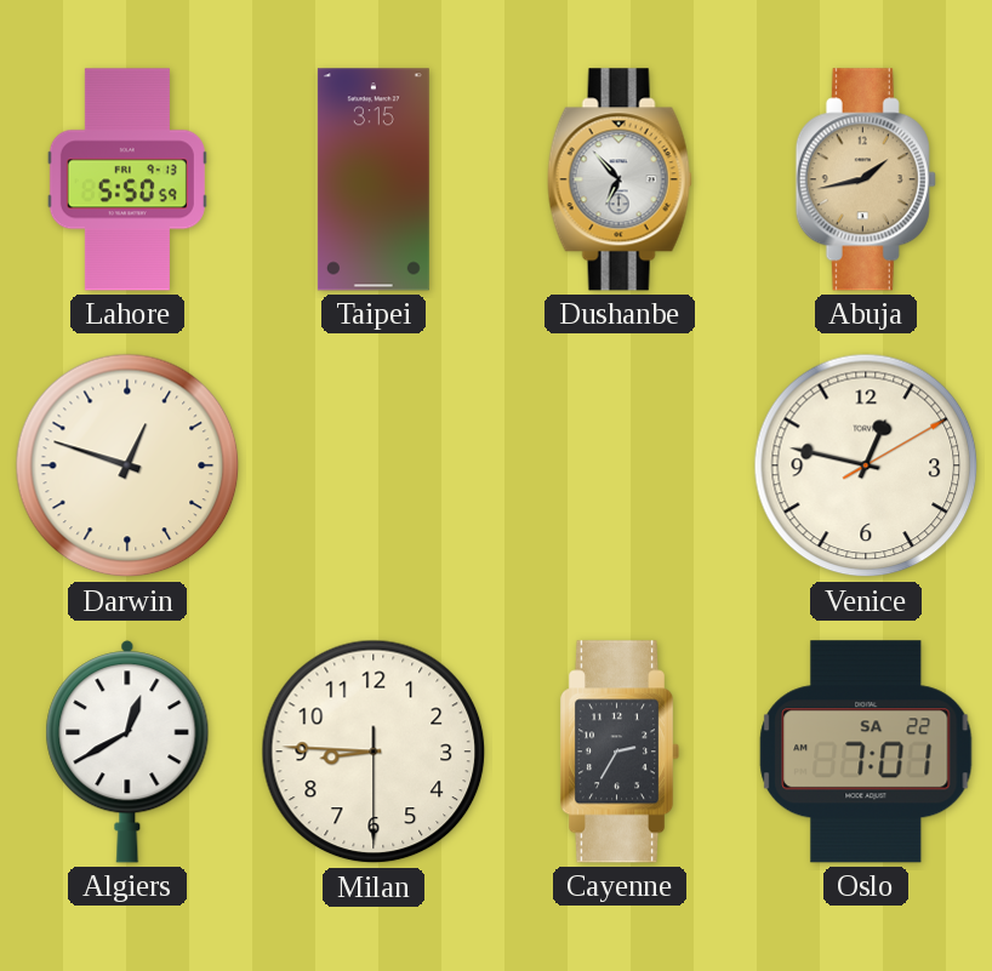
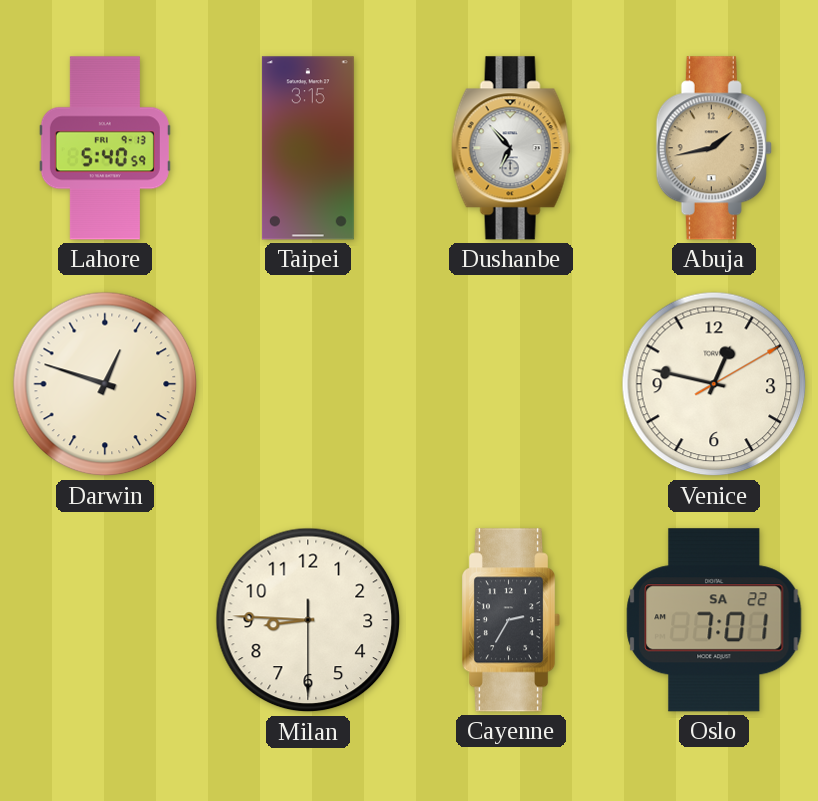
Lahore: 5:50 -> 5:40
Algiers: 12:40 -> none
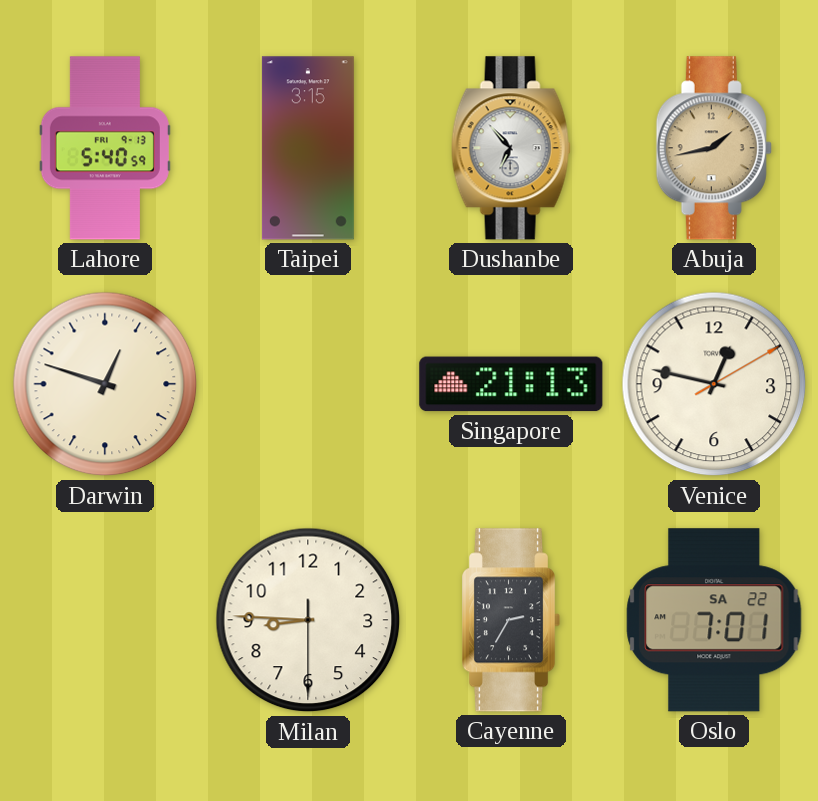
Singapore: none -> 21:13
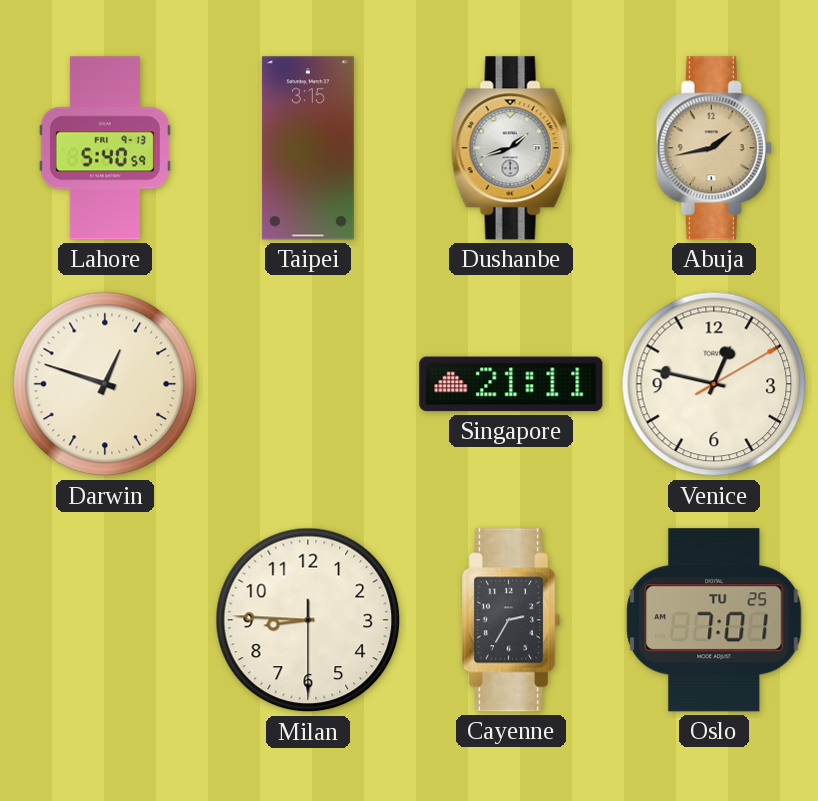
Dushanbe: 6:53 -> 1:42
Singapore: 21:13 -> 21:11
Oslo date: SA 22 -> TU 25
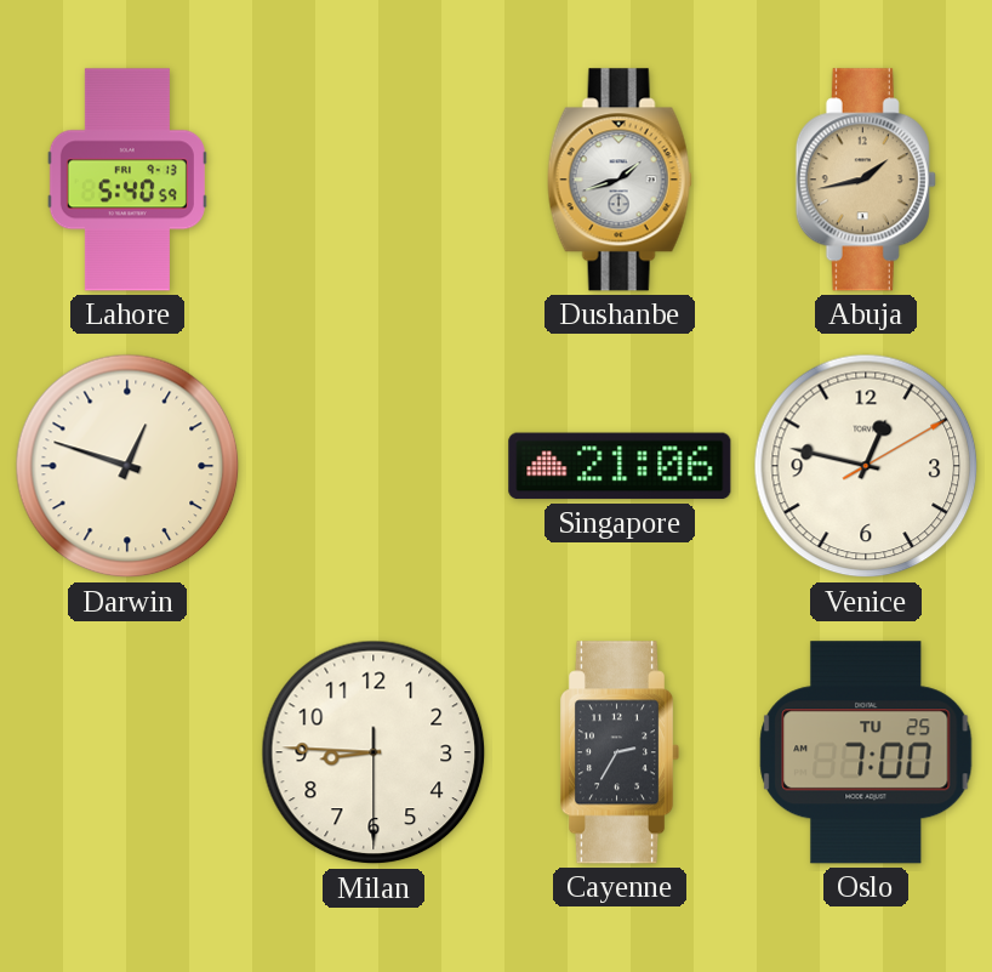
Taipei: 3:15 -> none
Singapore: 21:11 -> 21:06
Oslo: 7:01 -> 7:00
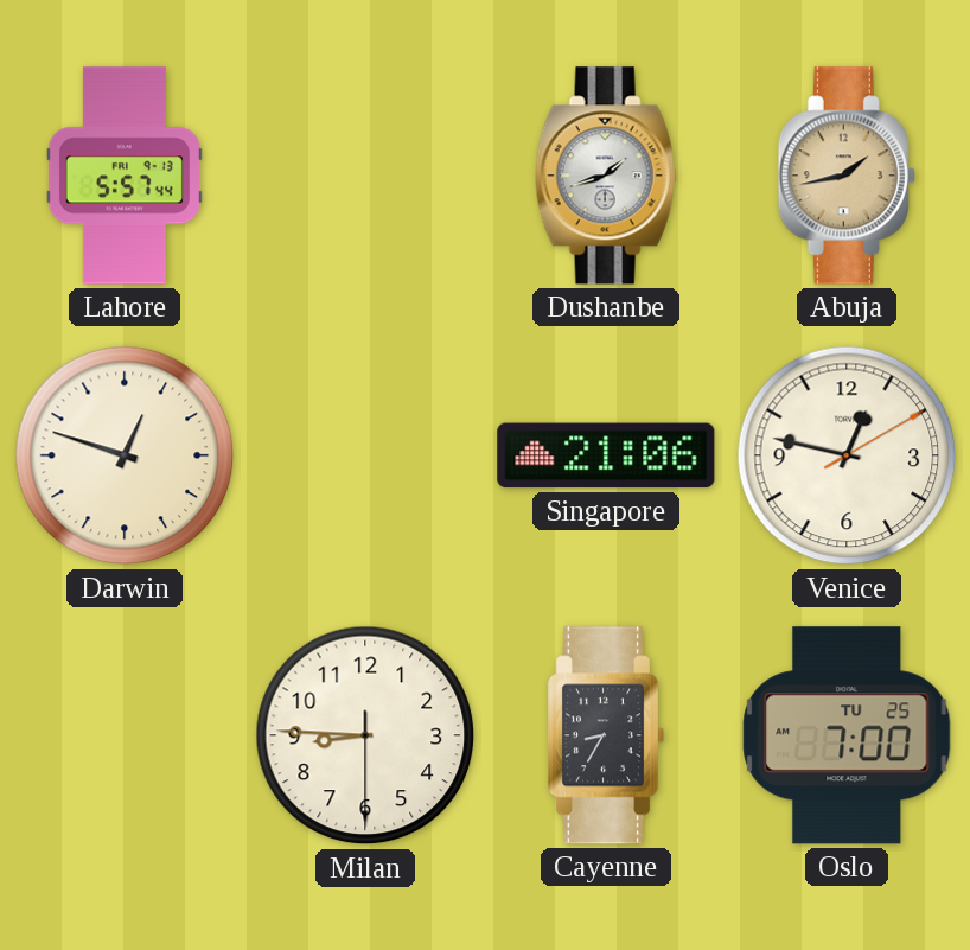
Lahore: 5:40 -> 5:57
Cayenne: 2:35 -> 8:35
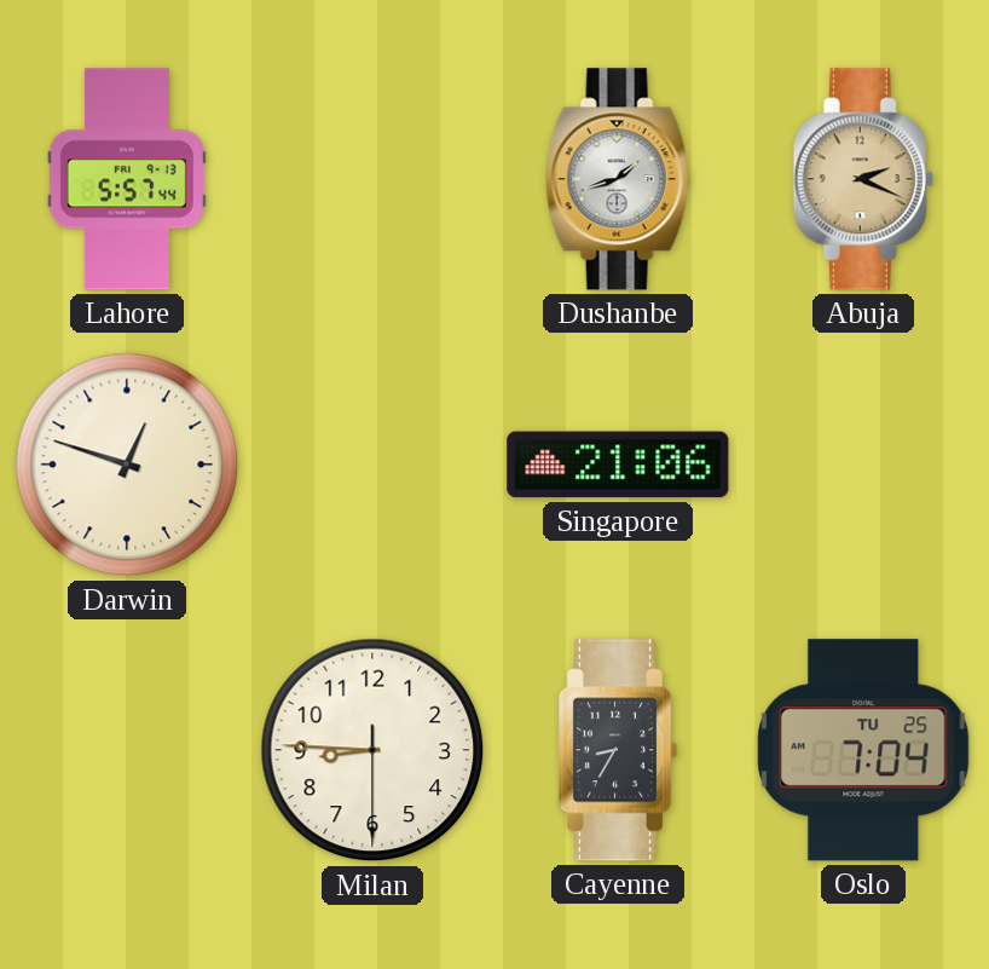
Abuja: 1:43 -> 2:19
Venice: 12:47 -> none
Oslo: 7:00 -> 7:04
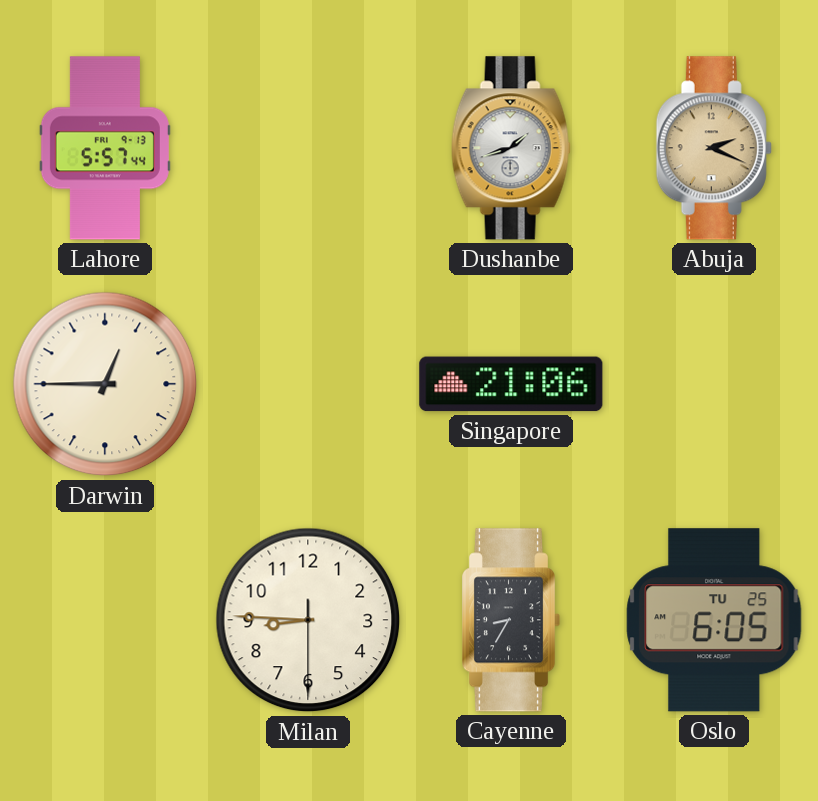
Darwin: 12:48 -> 12:45
Oslo: 7:04 -> 6:05
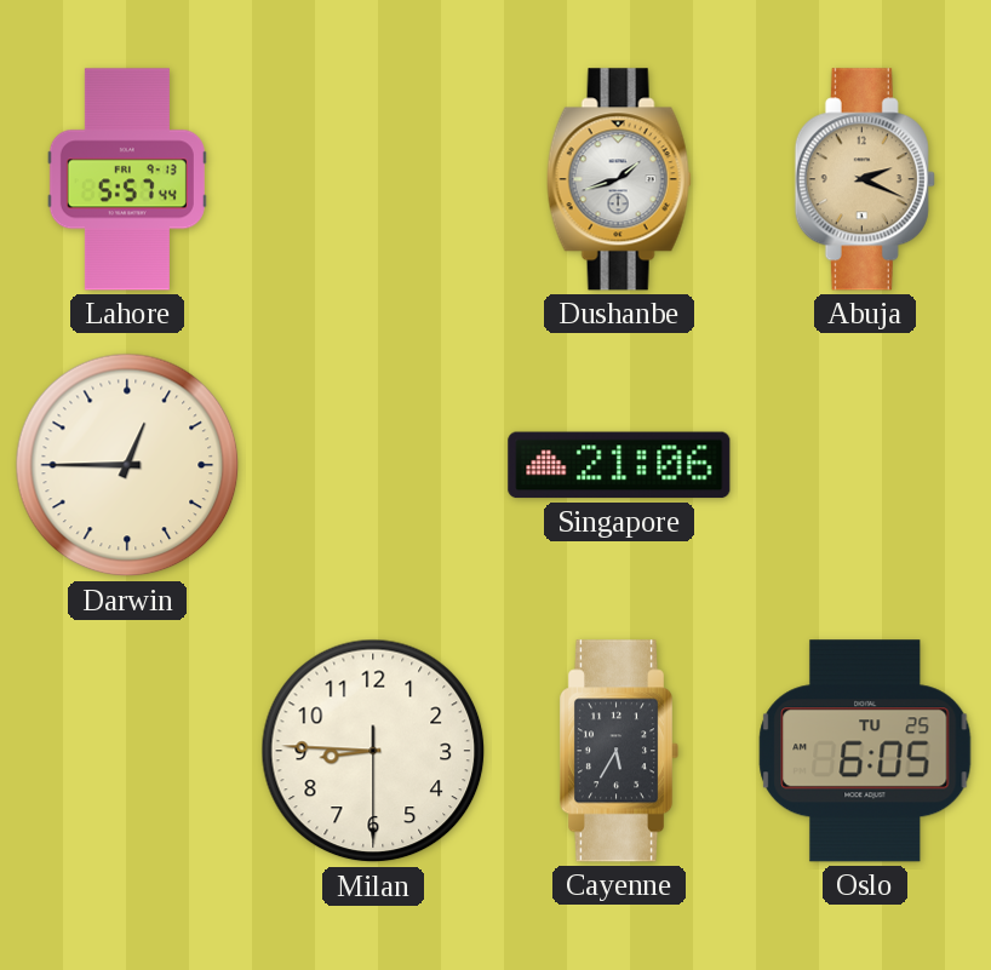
Cayenne: 8:35 -> 5:35
